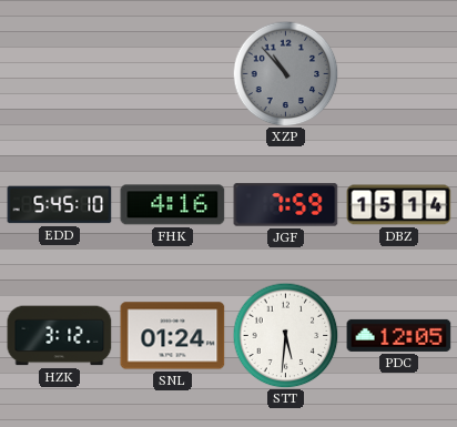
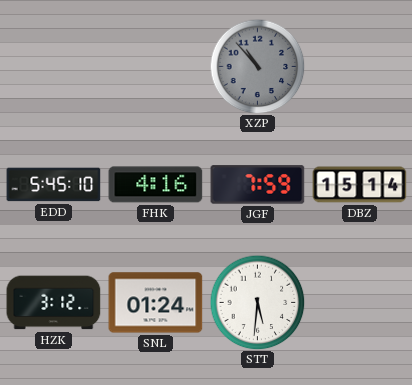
PDC: 12:05 -> none
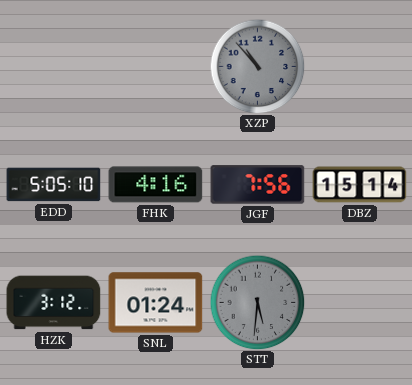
EDD: 5:45 -> 5:05
JGF: 7:59 -> 7:56
STT dial: white -> grey
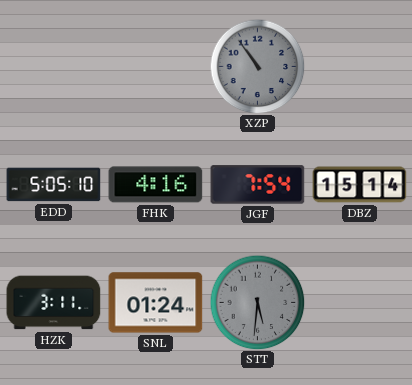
XZP: 10:53 -> 10:54
JGF: 7:56 -> 7:54
HZK: 3:12 -> 3:11
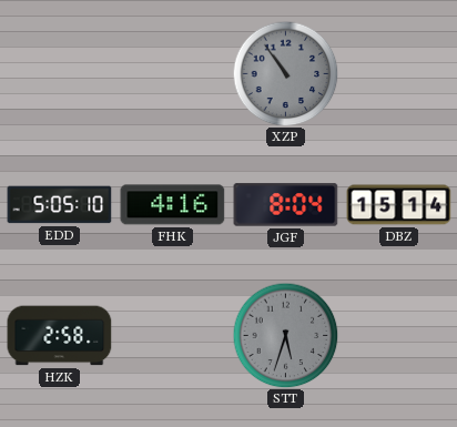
JGF: 7:54 -> 8:04
HZK: 3:11 -> 2:58
SNL: 01:24 -> none
STT: 5:31 -> 5:33
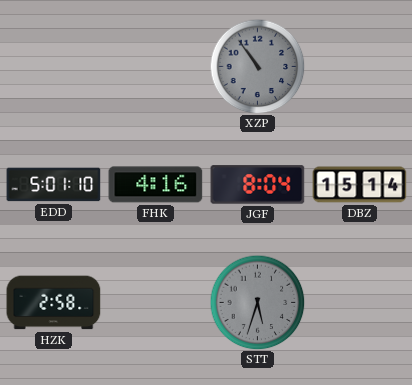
EDD: 5:05 -> 5:01
